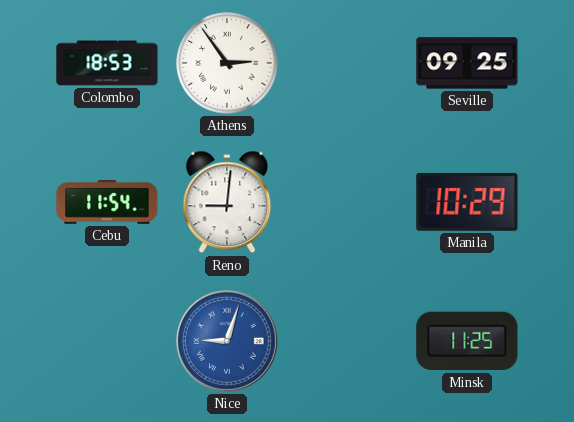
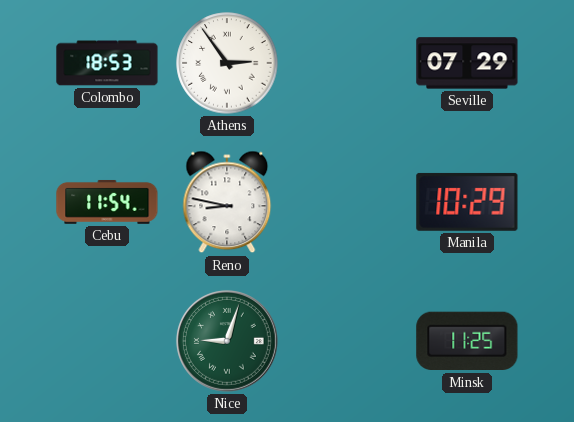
Seville: 09:25 -> 07:29
Reno: 9:01 -> 8:47
Nice dial: blue -> green
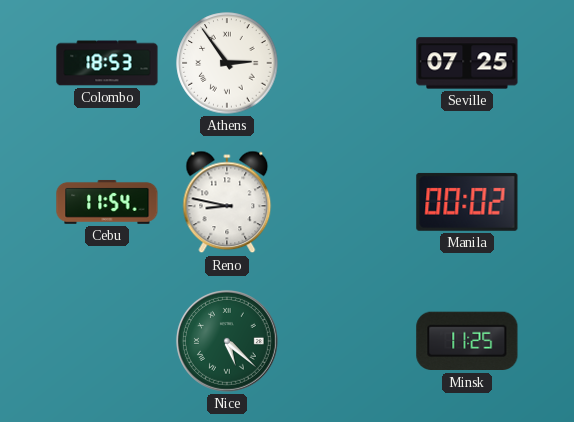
Seville: 07:29 -> 07:25
Manila: 10:29 -> 00:02
Nice: 9:03 -> 5:22
